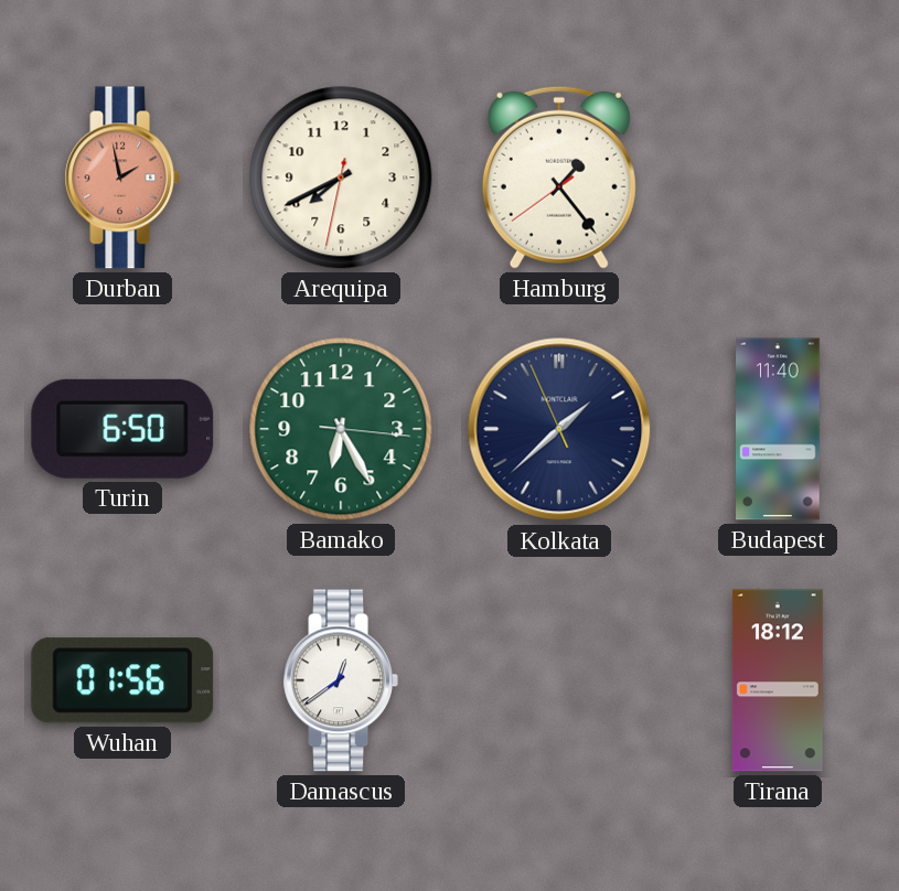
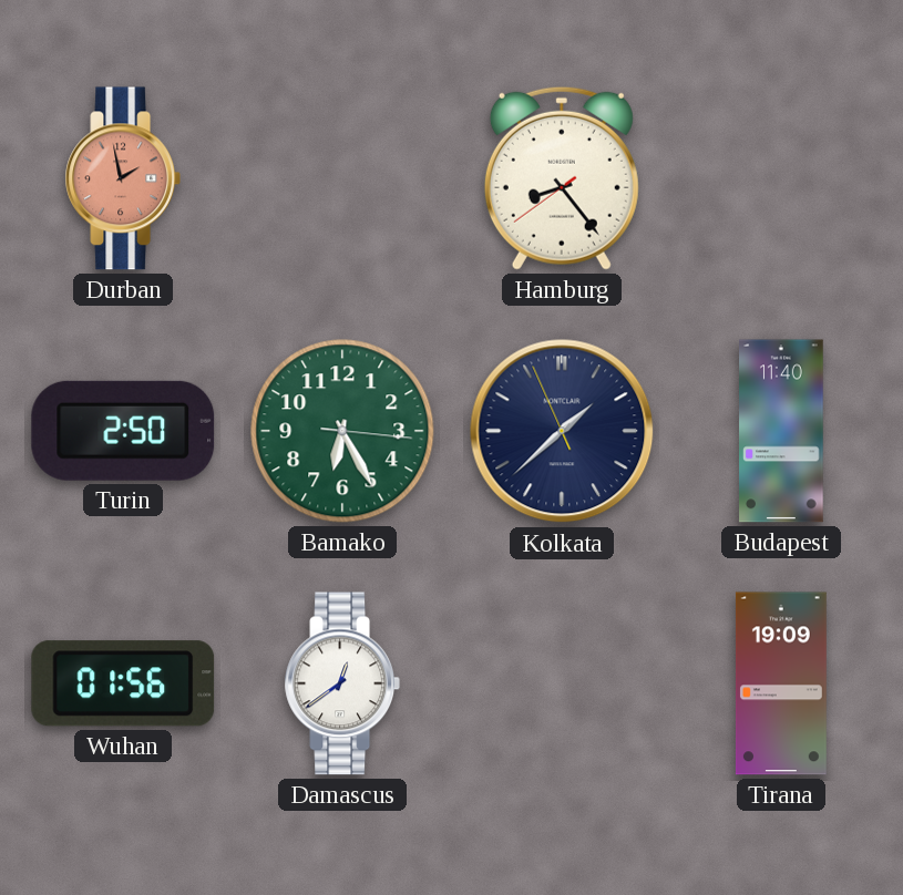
Arequipa: 7:40 -> none
Hamburg: 1:23 -> 8:23
Turin: 6:50 -> 2:50
Tirana: 18:12 -> 19:09
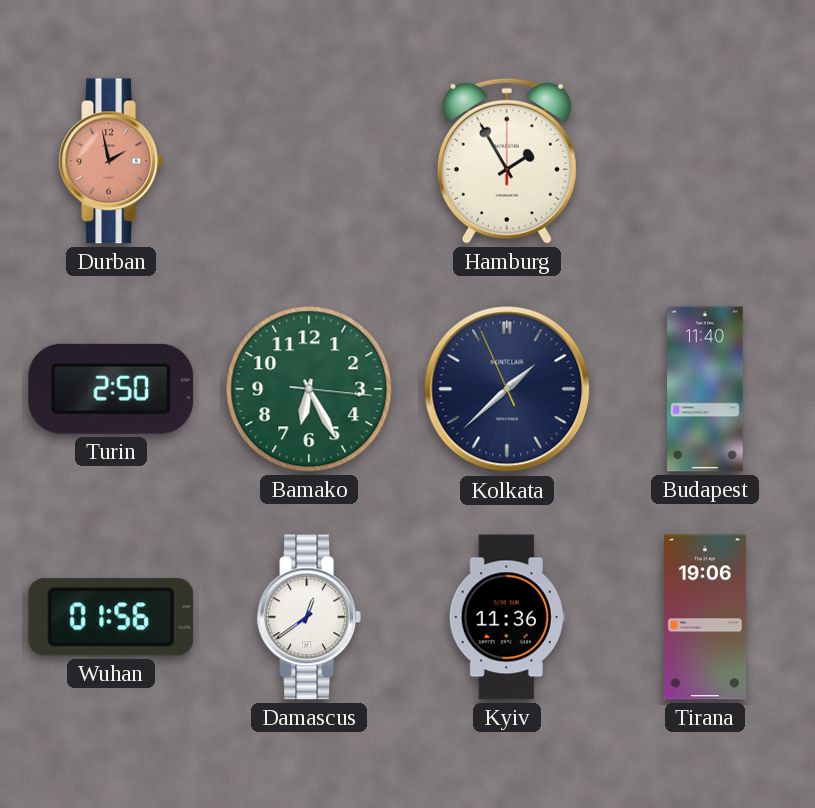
Hamburg: 8:23 -> 1:55
Kyiv: none -> 11:36
Tirana: 19:09 -> 19:06
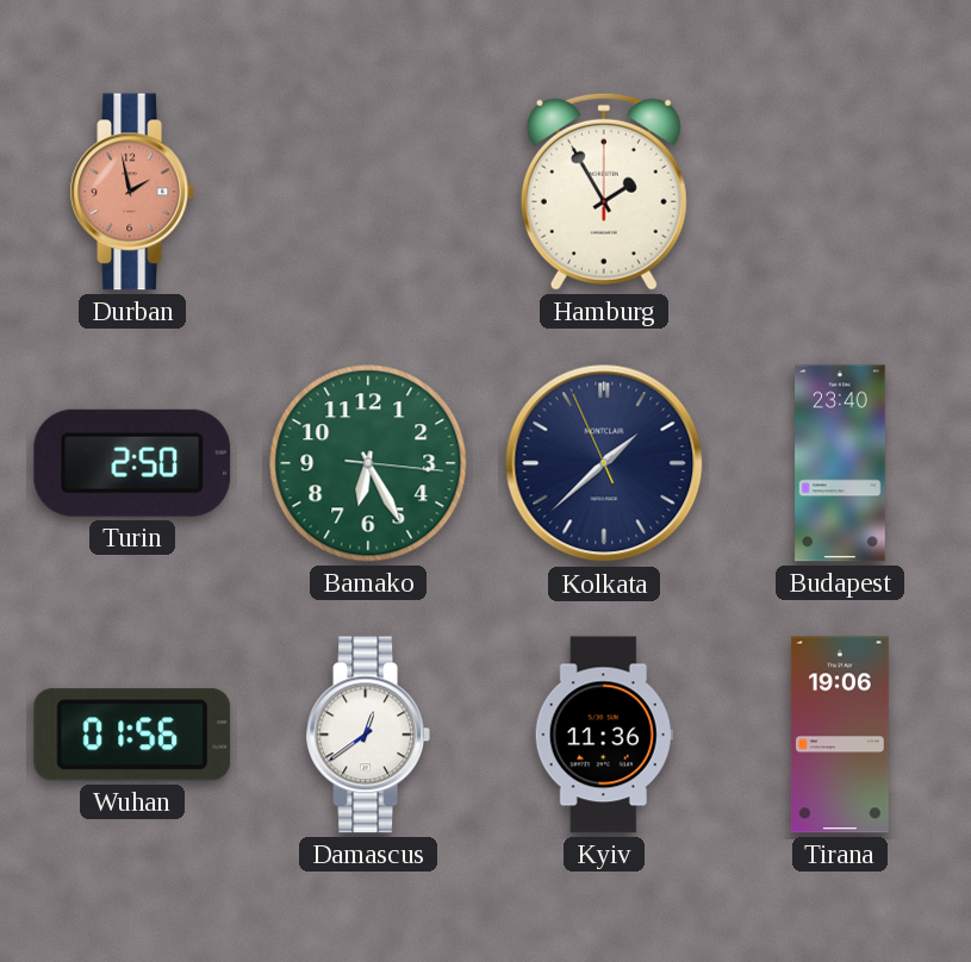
Budapest: 11:40 -> 23:40
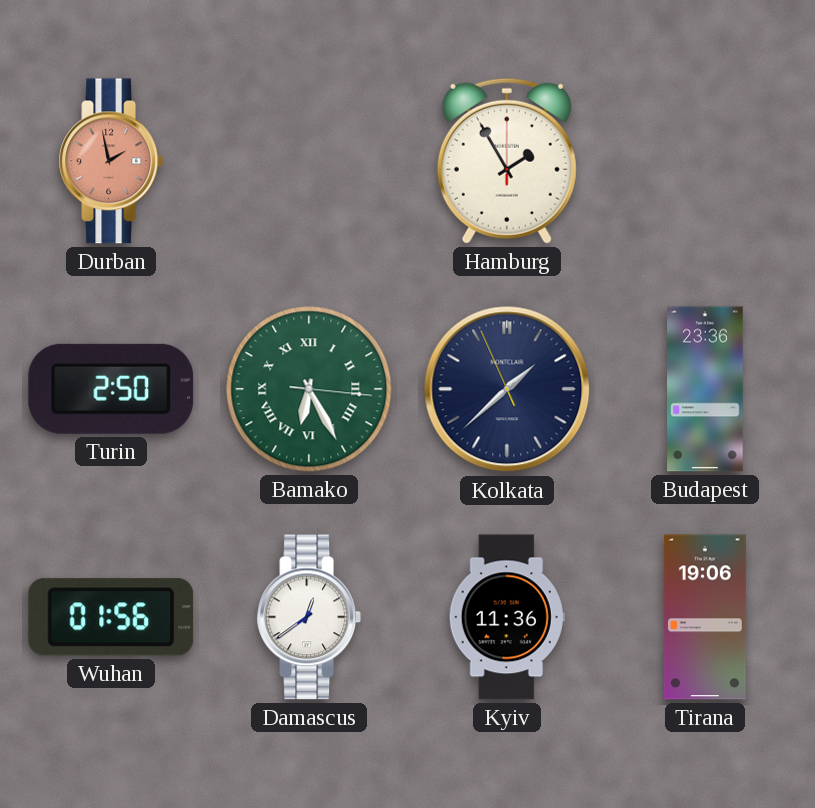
Bamako numerals: Arabic -> Roman
Budapest: 23:40 -> 23:36
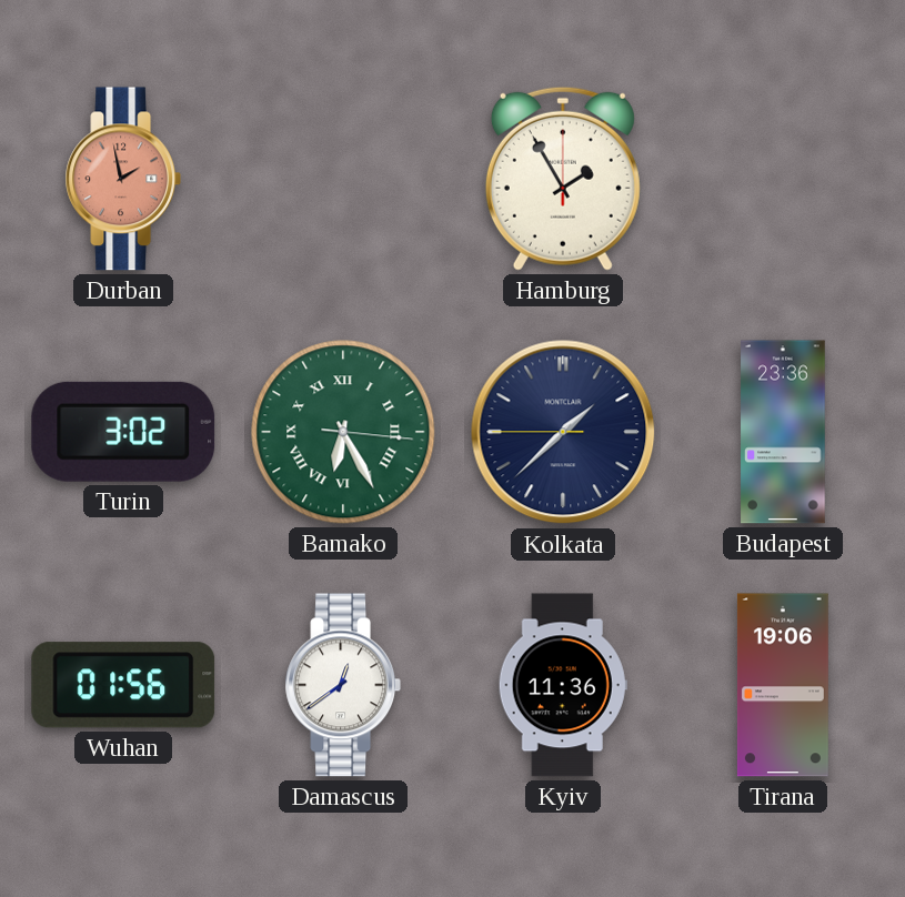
Turin: 2:50 -> 3:02
Kolkata: 1:37:56 -> 1:37:45
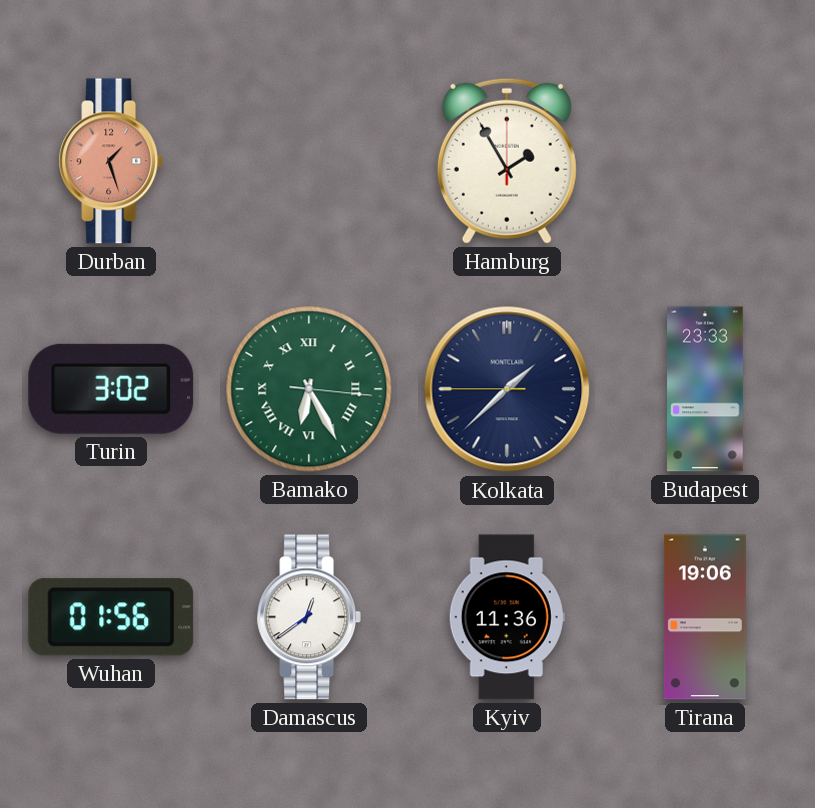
Durban: 1:58 -> 1:27
Budapest: 23:36 -> 23:33
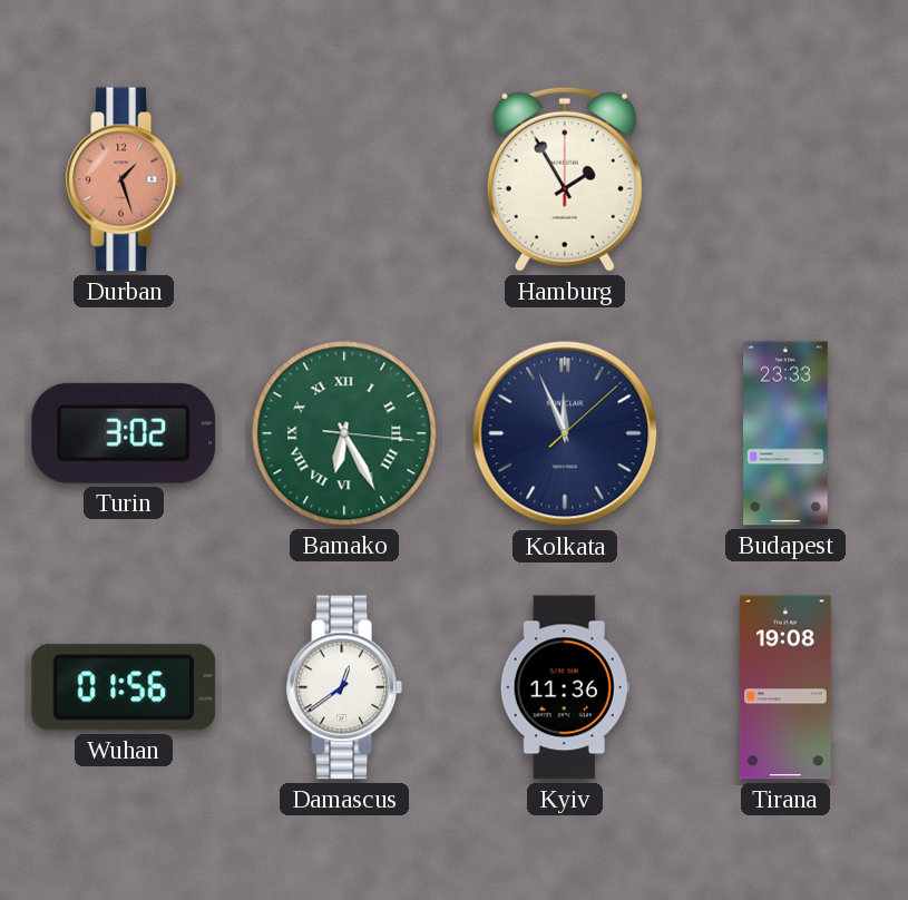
Kolkata: 1:37 -> 11:56
Tirana: 19:06 -> 19:08
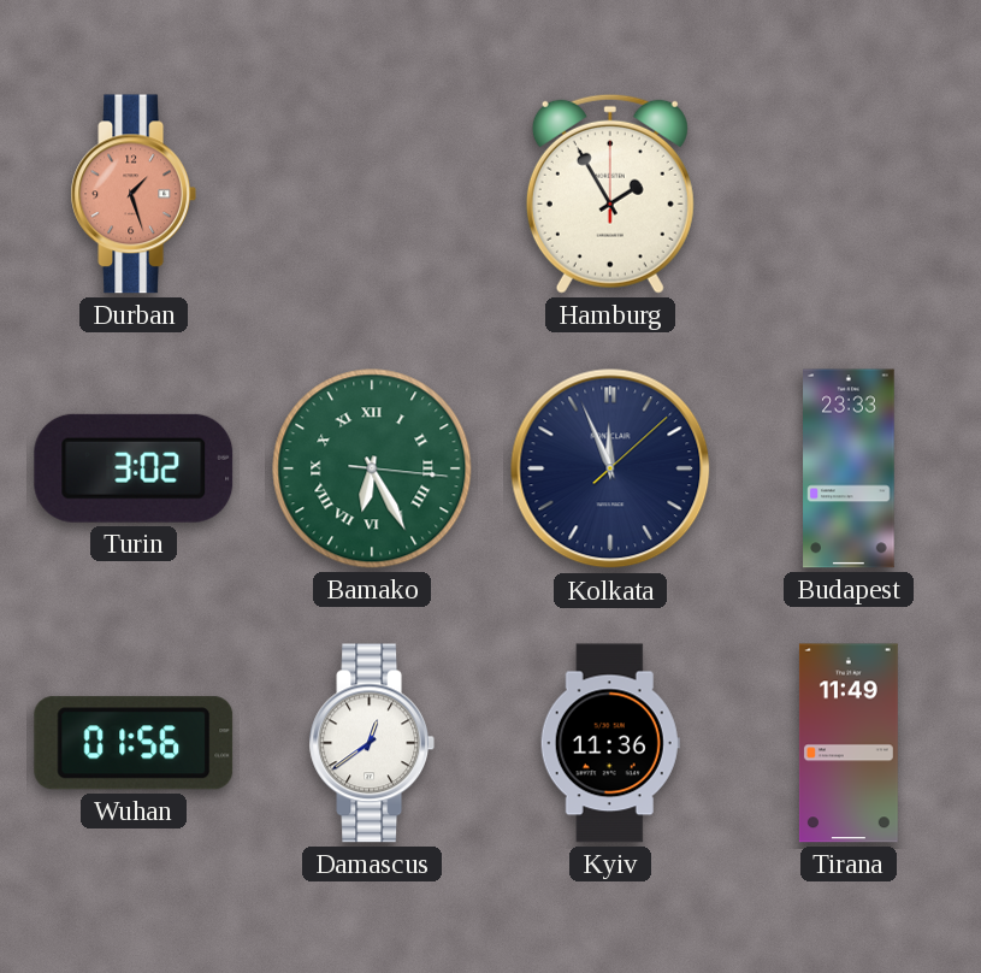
Tirana: 19:08 -> 11:49
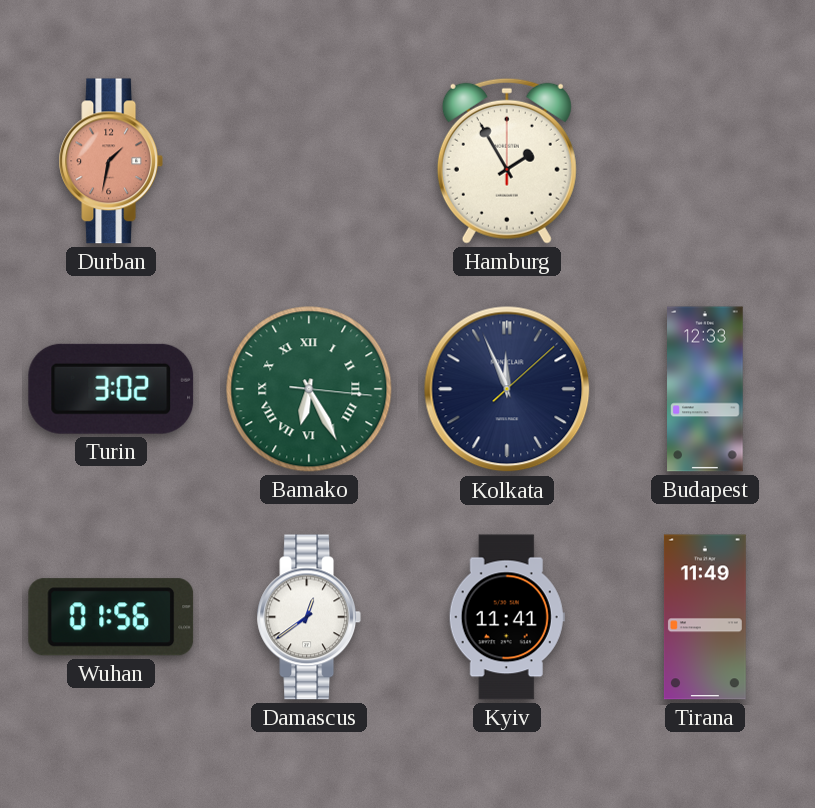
Durban: 1:27 -> 1:32
Budapest: 23:33 -> 12:33
Kyiv: 11:36 -> 11:41
